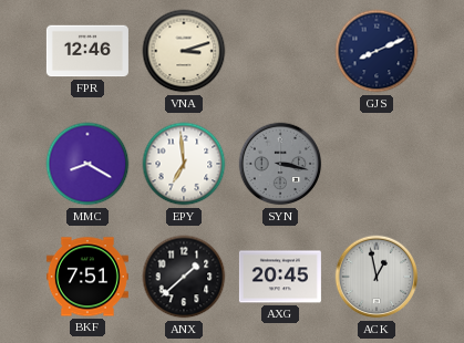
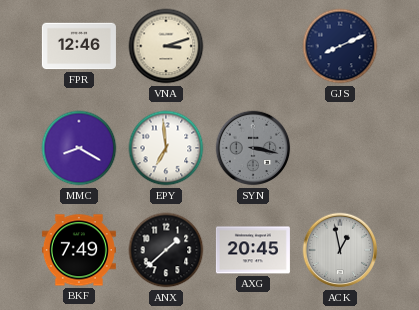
BKF: 7:51 -> 7:49
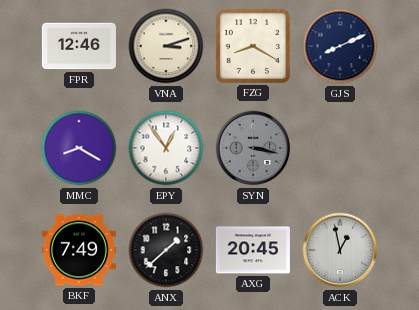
FZG: none -> 8:20
EPY: 6:59 -> 12:54
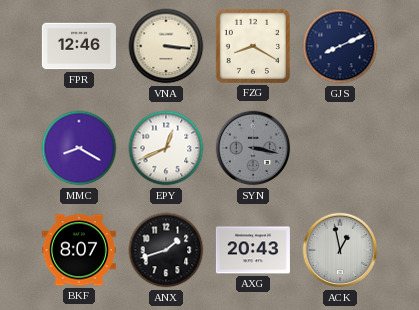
VNA: 3:12 -> 3:16
EPY: 12:54 -> 12:41
BKF: 7:49 -> 8:07
ANX: 1:38 -> 1:42
AXG: 20:45 -> 20:43
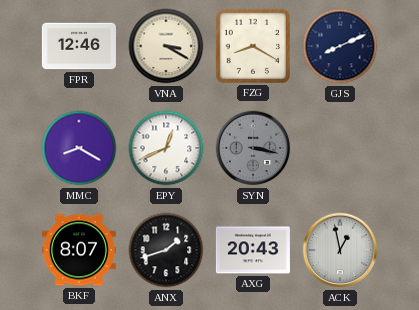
VNA: 3:16 -> 3:20
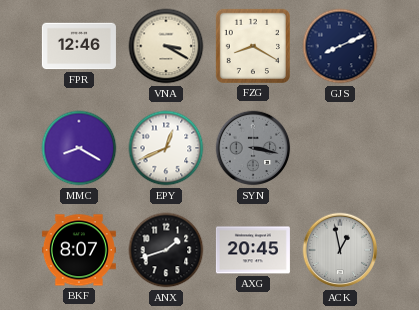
AXG: 20:43 -> 20:45
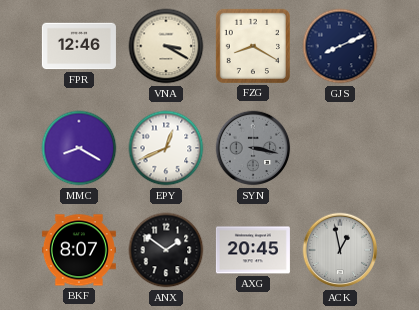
ANX: 1:42 -> 1:51
